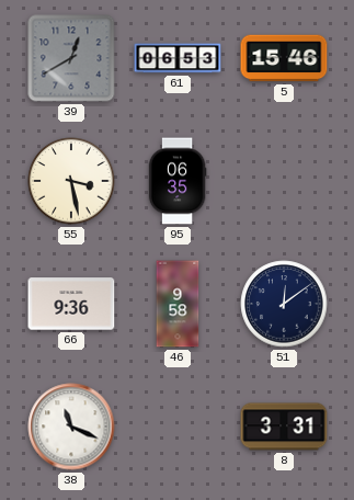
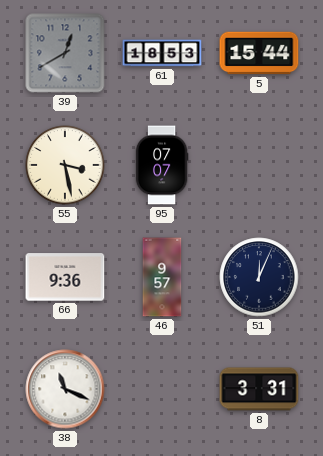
61: 06:53 -> 18:53
5: 15:46 -> 15:44
95: 06:35 -> 07:07
46: 9:58 -> 9:57
51: 12:09 -> 12:04
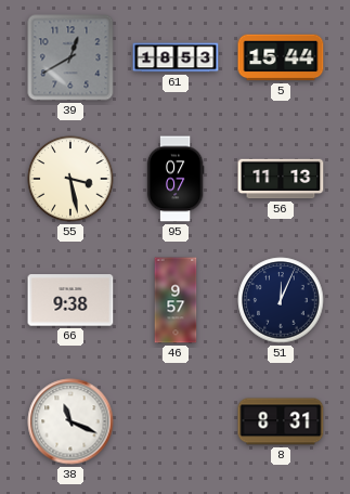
56: none -> 11:13
66: 9:36 -> 9:38
8: 3:31 -> 8:31
